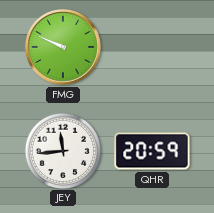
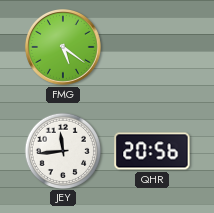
FMG: 9:49 -> 5:21
QHR: 20:59 -> 20:56
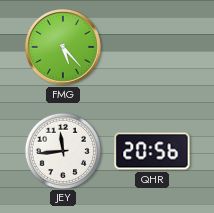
FMG: 5:21 -> 5:23
